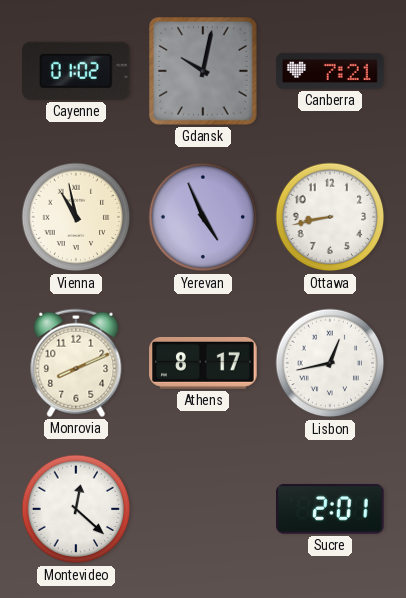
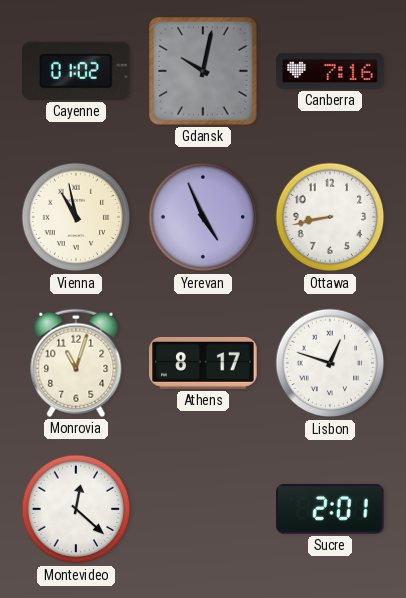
Canberra: 7:21 -> 7:16
Monrovia: 8:11 -> 11:03
Lisbon: 12:43 -> 12:48
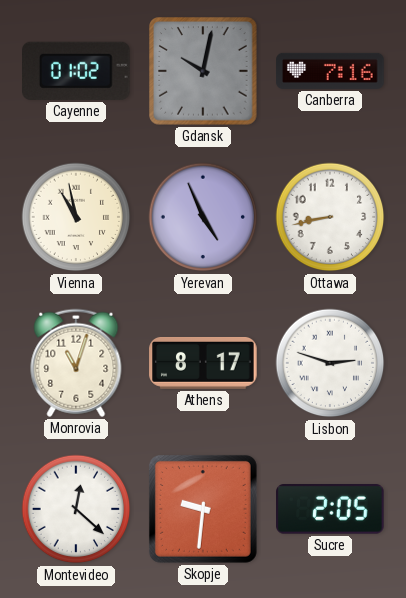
Lisbon: 12:48 -> 2:48
Skopje: none -> 9:31
Sucre: 2:01 -> 2:05
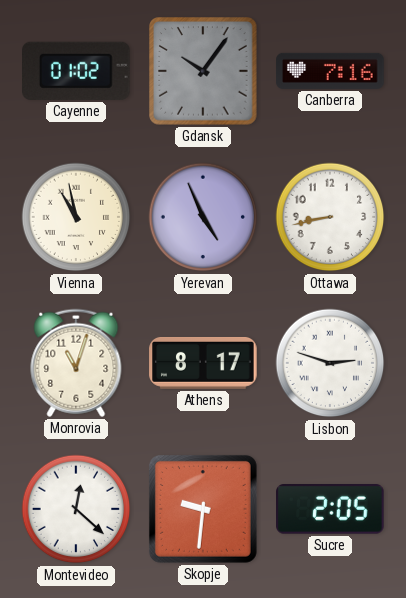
Gdansk: 10:02 -> 10:06
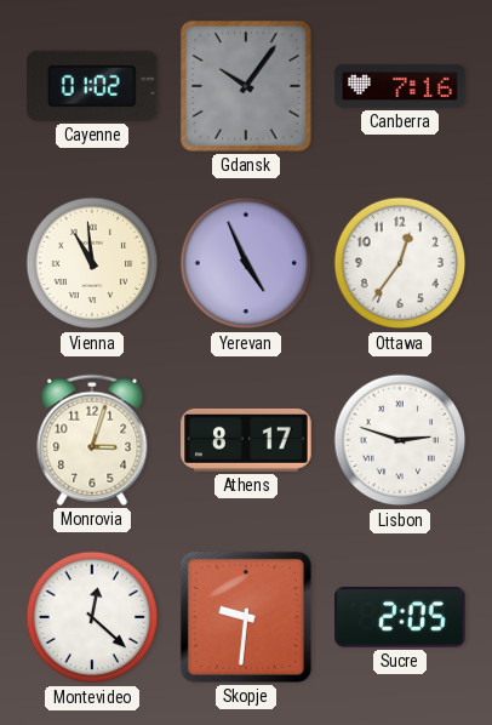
Vienna: 10:58 -> 10:59
Ottawa: 8:43 -> 12:36
Monrovia: 11:03 -> 3:03
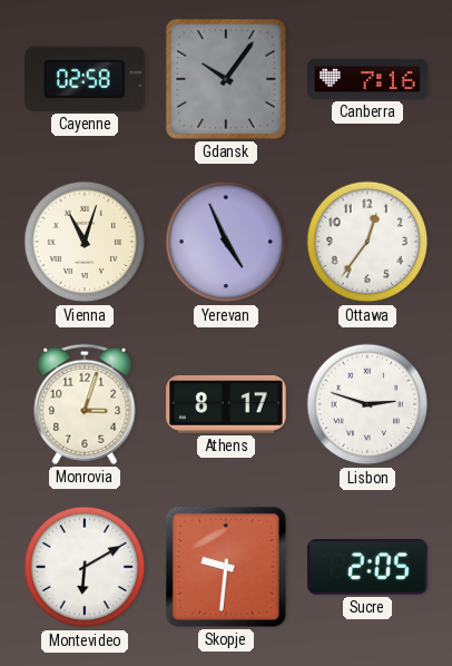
Cayenne: 01:02 -> 02:58
Vienna: 10:59 -> 11:03
Montevideo: 12:22 -> 6:10
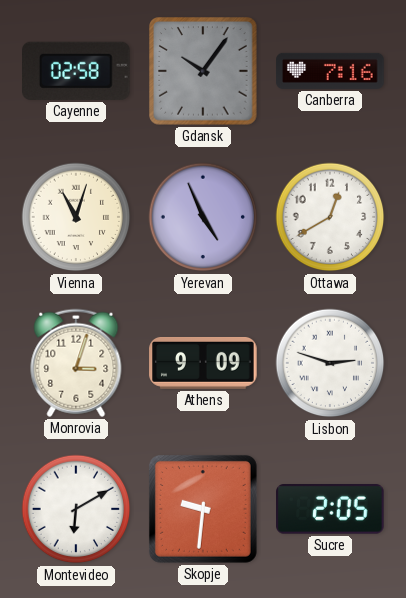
Ottawa: 12:36 -> 12:40
Athens: 8:17 -> 9:09
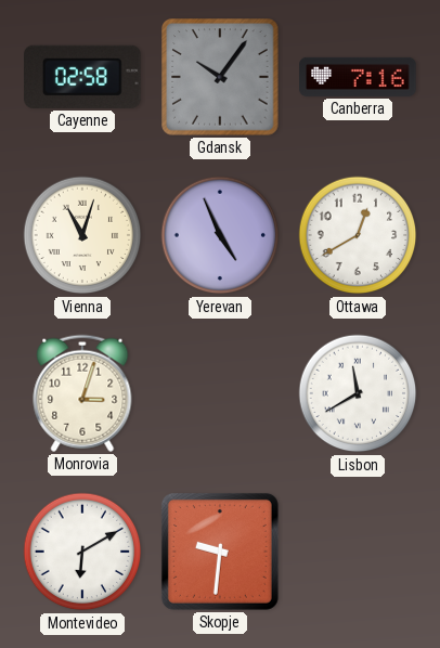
Athens: 9:09 -> none
Lisbon: 2:48 -> 11:40
Sucre: 2:05 -> none
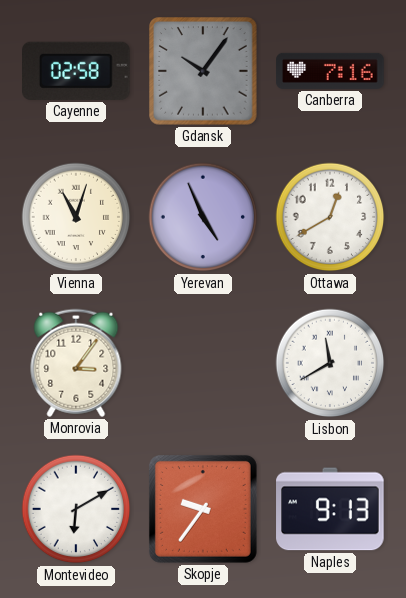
Monrovia: 3:03 -> 3:06
Skopje: 9:31 -> 9:36
Naples: none -> 9:13
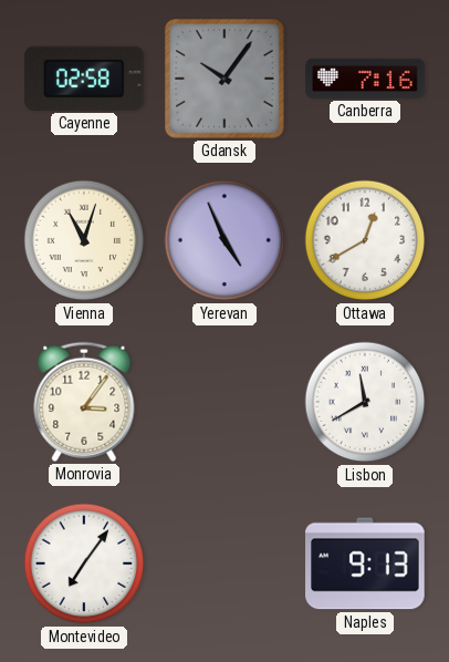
Montevideo: 6:10 -> 7:06
Skopje: 9:36 -> none
